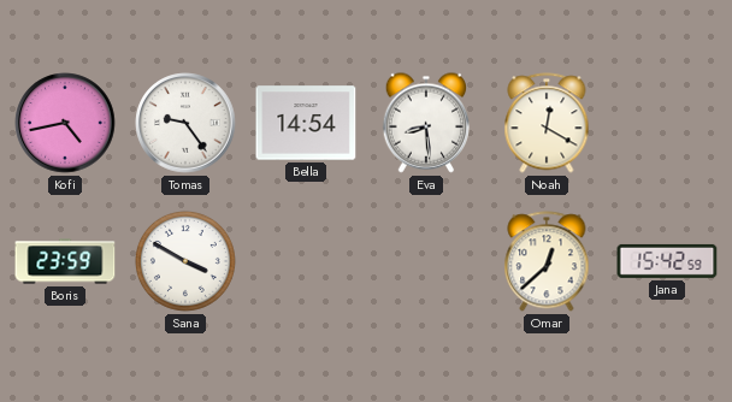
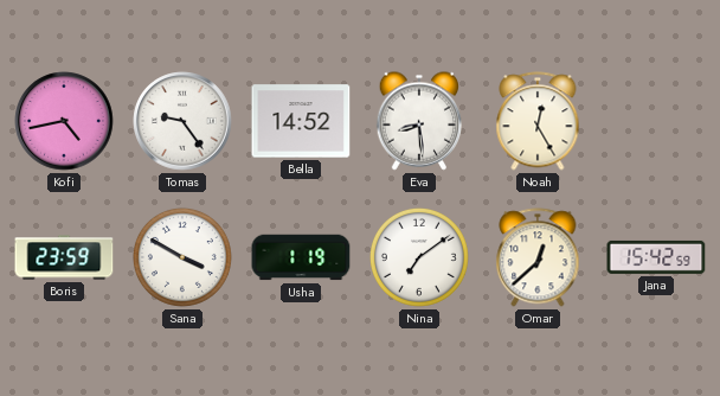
Bella: 14:54 -> 14:52
Noah: 12:20 -> 12:25
Usha: none -> 1:19
Nina: none -> 7:09
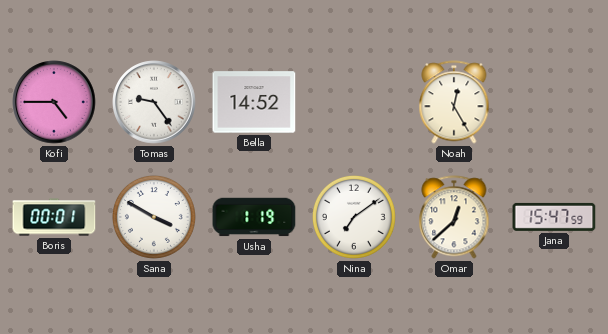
Kofi: 4:43 -> 4:45
Eva: 8:29 -> none
Boris: 23:59 -> 00:01
Jana: 15:42 -> 15:47
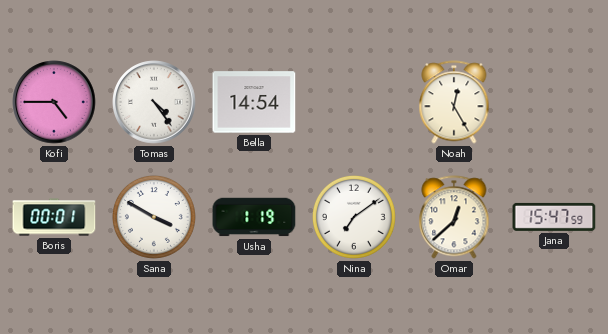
Tomas: 9:24 -> 4:24
Bella: 14:52 -> 14:54
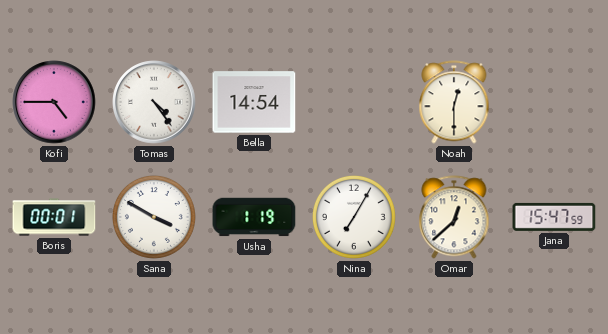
Noah: 12:25 -> 12:30
Nina: 7:09 -> 7:05
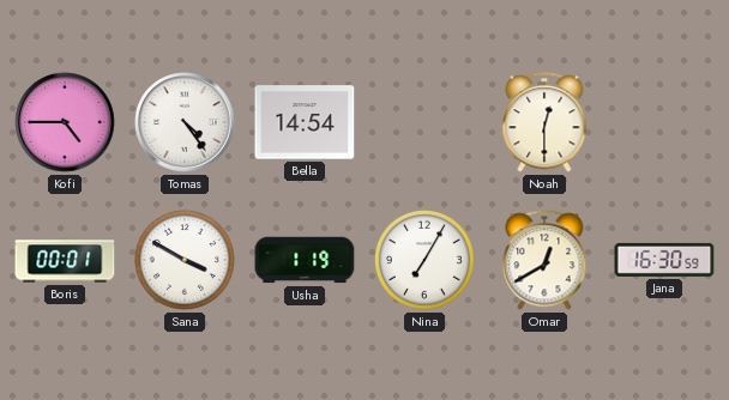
Omar: 12:38 -> 12:40
Jana: 15:47 -> 16:30
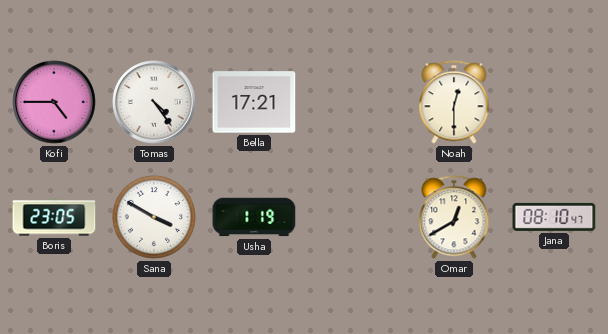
Bella: 14:54 -> 17:21
Boris: 00:01 -> 23:05
Nina: 7:05 -> none
Jana: 16:30 -> 08:10
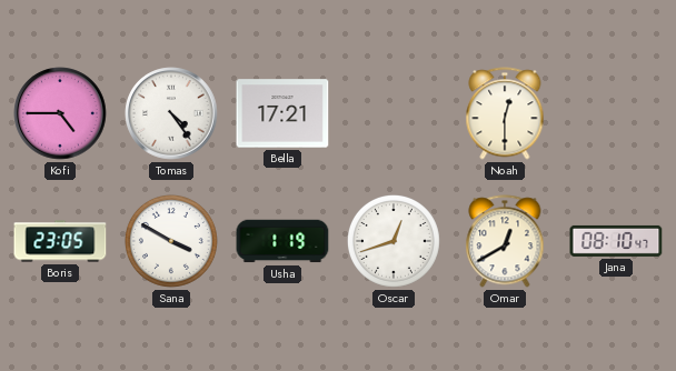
Oscar: none -> 12:42
